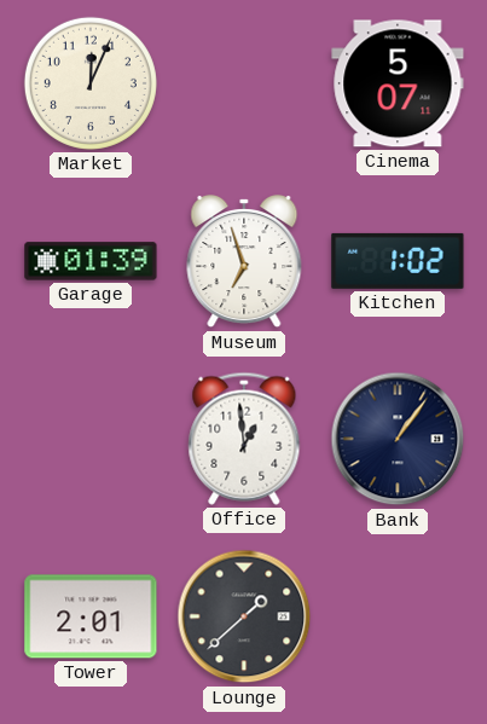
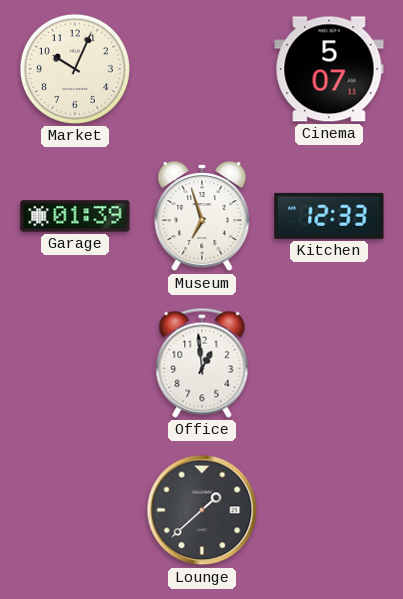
Market: 12:04 -> 10:04
Kitchen: 1:02 -> 12:33
Bank: 1:06 -> none
Tower: 2:01 -> none
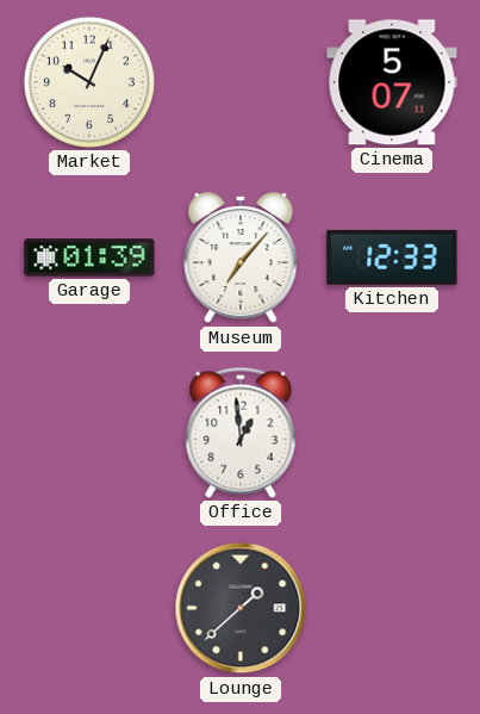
Museum: 6:57 -> 7:07
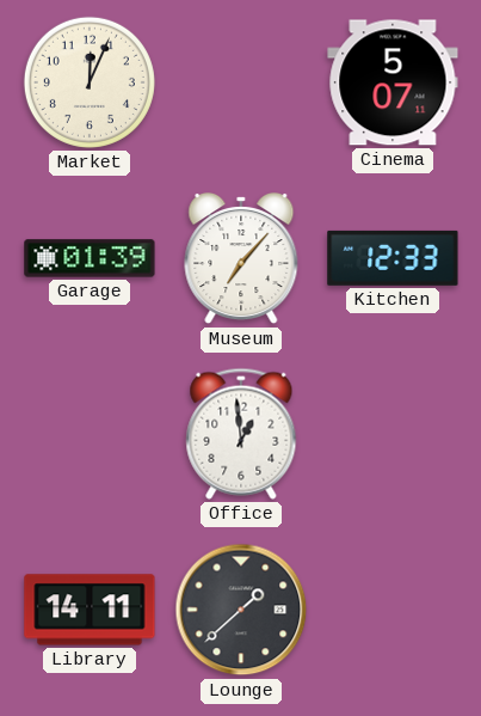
Market: 10:04 -> 12:04
Library: none -> 14:11
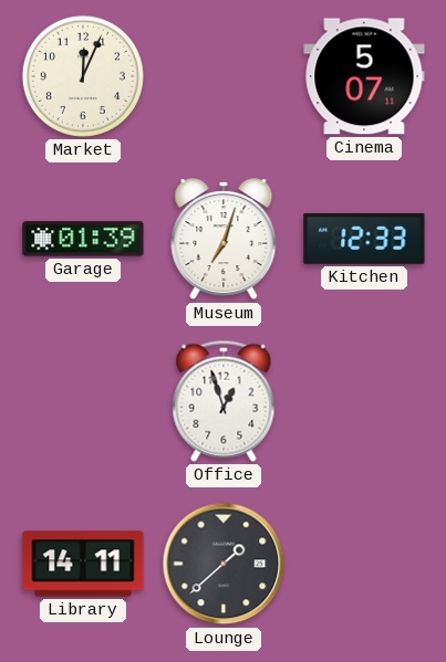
Museum: 7:07 -> 7:03
Office: 12:59 -> 12:57
